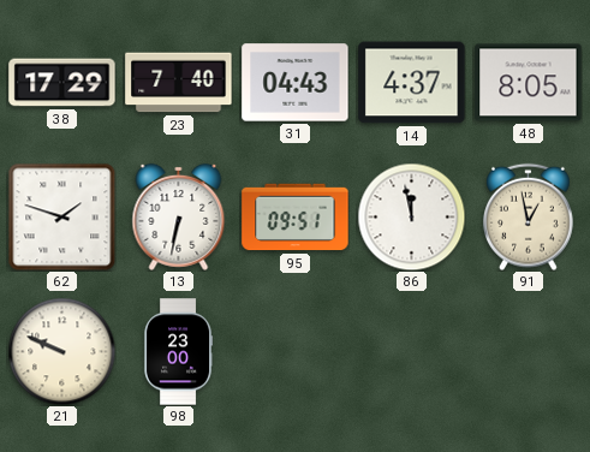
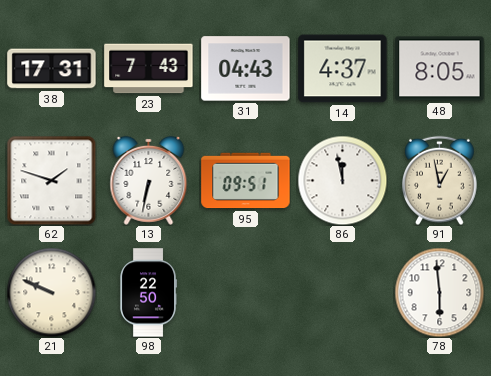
38: 17:29 -> 17:31
23: 7:40 -> 7:43
98: 23:00 -> 22:50
78: none -> 5:59
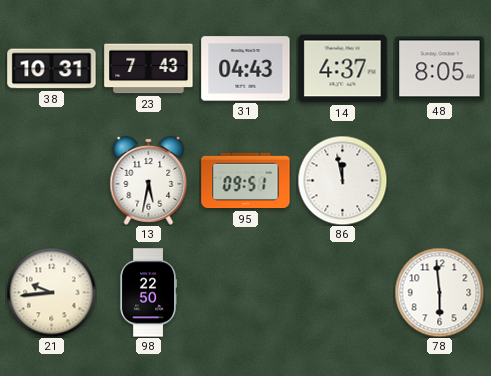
38: 17:31 -> 10:31
62: 1:48 -> none
13: 6:32 -> 5:32
91: 12:58 -> none
21: 9:49 -> 9:44
